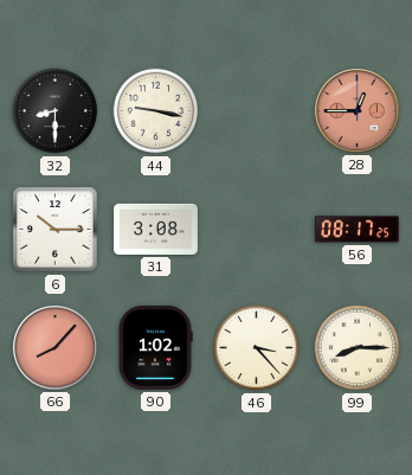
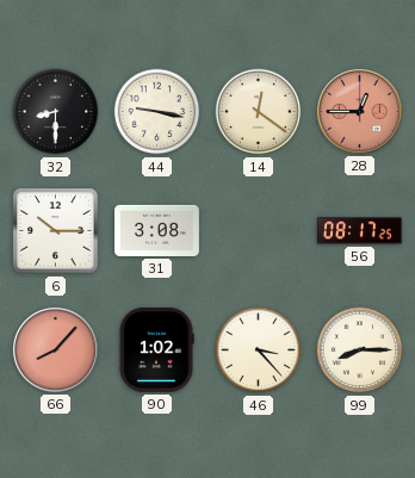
14: none -> 12:21
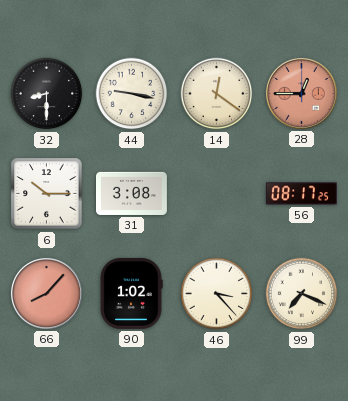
99: 8:15 -> 7:19
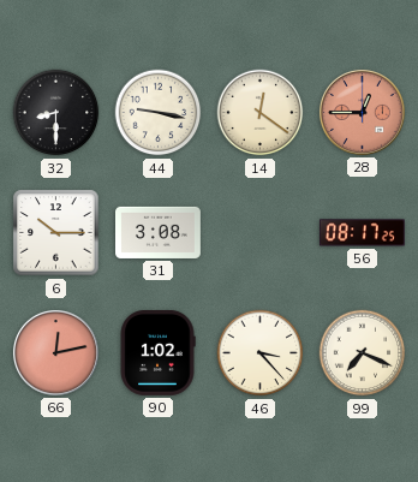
66: 8:07 -> 12:13
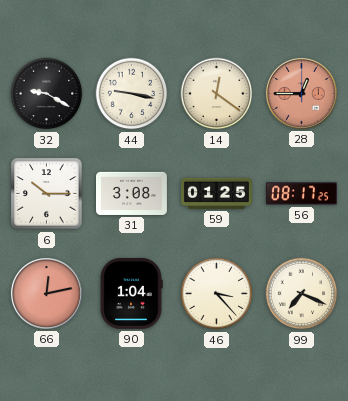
32: 8:30 -> 9:20
59: none -> 01:25
90: 1:02 -> 1:04
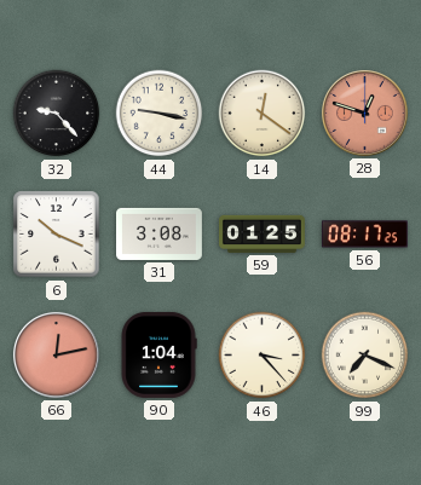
32: 9:20 -> 9:23
28: 12:45 -> 12:48
6: 10:15 -> 10:19
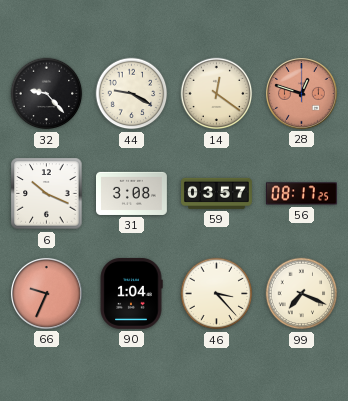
44: 9:17 -> 9:20
59: 01:25 -> 03:57
66: 12:13 -> 9:34
